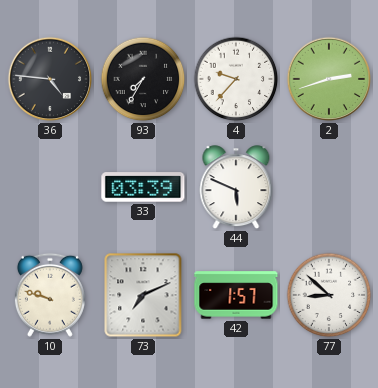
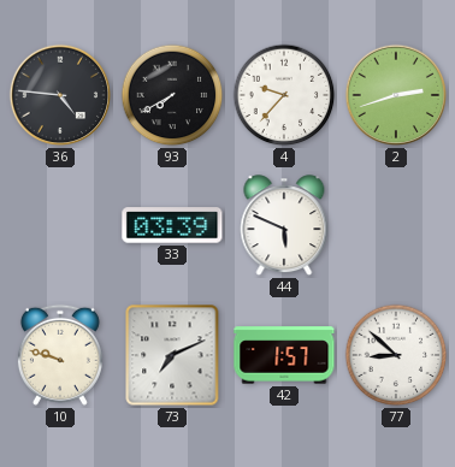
93: 7:35 -> 7:40
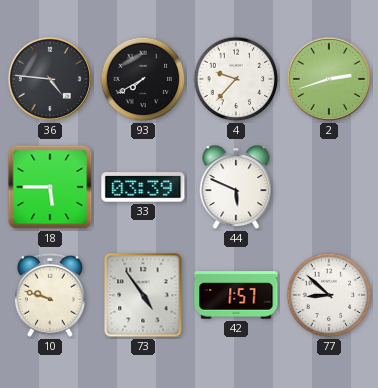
18: none -> 5:45
73: 7:11 -> 4:54
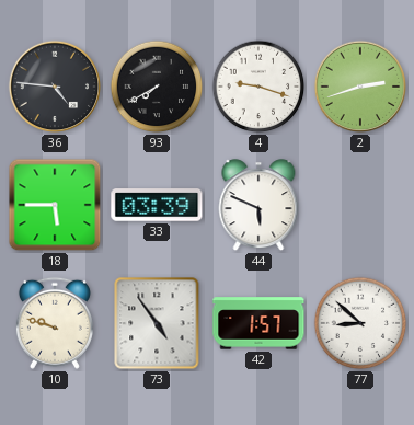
4: 9:37 -> 9:18
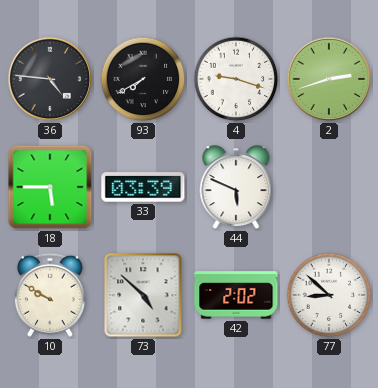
10: 9:48 -> 9:50
73: 4:54 -> 4:52
42: 1:57 -> 2:02
